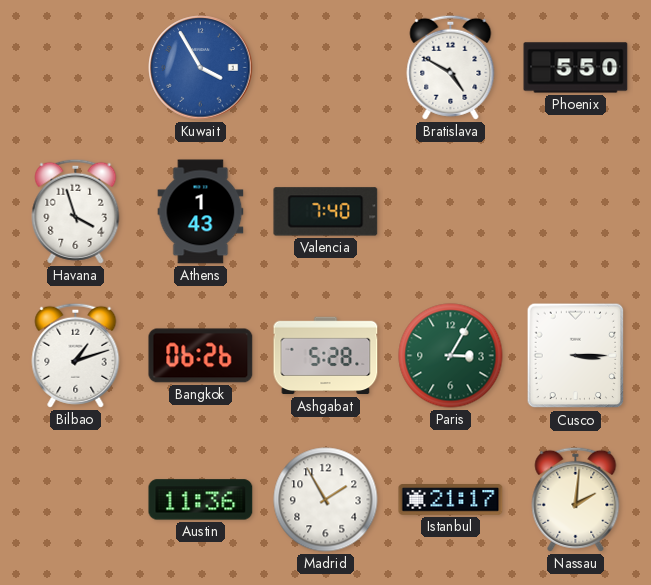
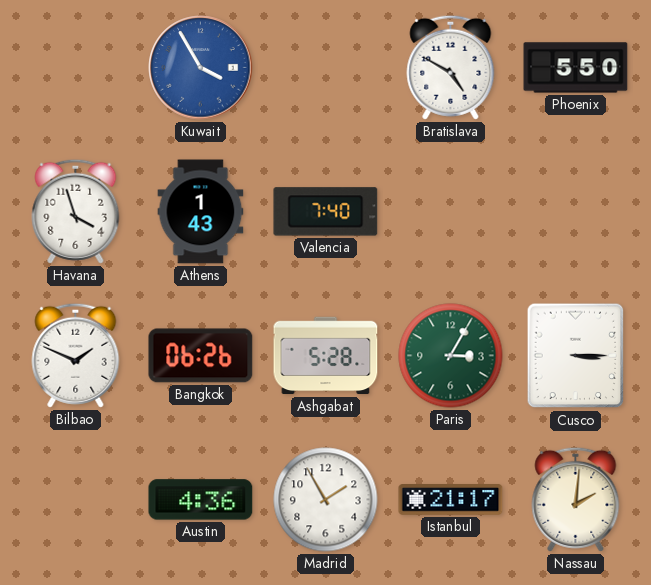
Bilbao: 1:12 -> 1:49
Austin: 11:36 -> 4:36
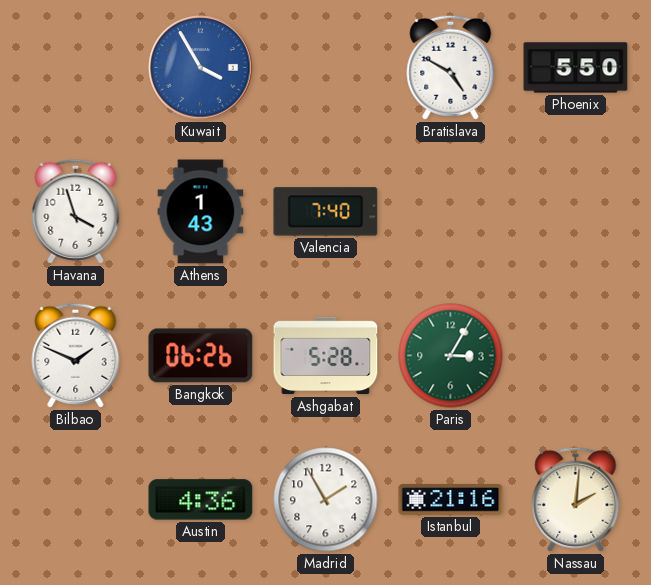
Cusco: 3:15 -> none
Istanbul: 21:17 -> 21:16
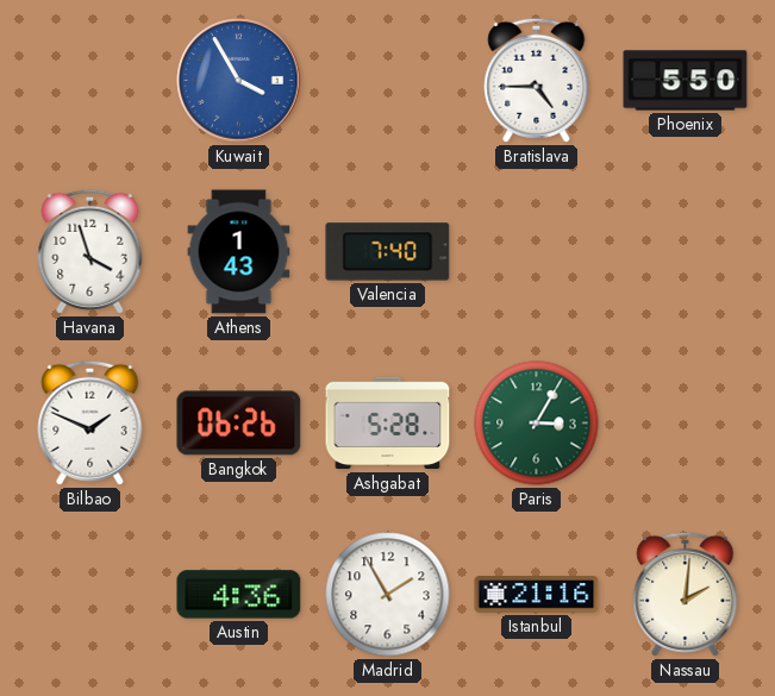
Bratislava: 4:50 -> 4:45
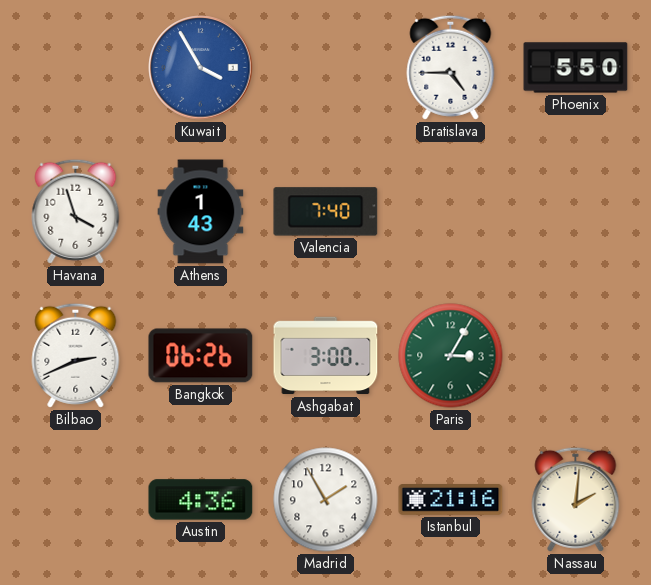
Bilbao: 1:49 -> 2:41
Ashgabat: 5:28 -> 3:00
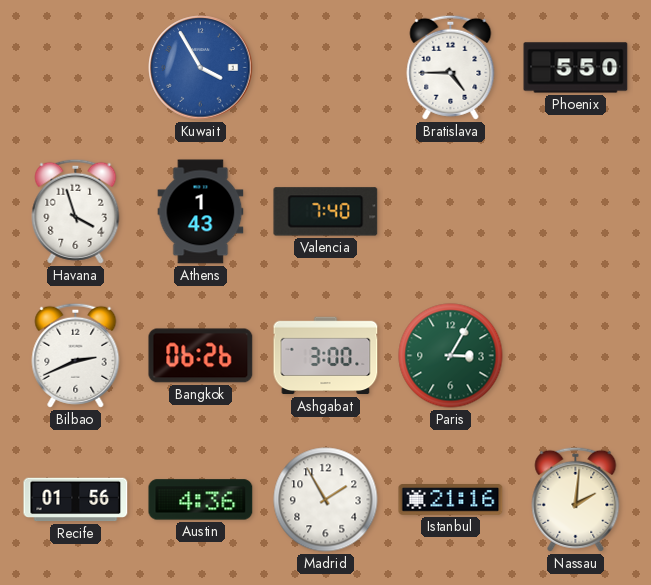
Recife: none -> 01:56
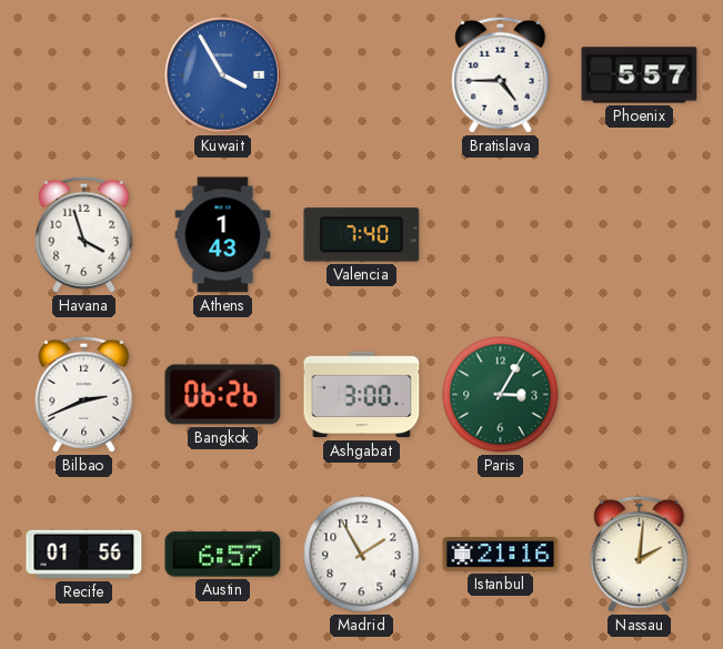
Phoenix: 5:50 -> 5:57
Austin: 4:36 -> 6:57
